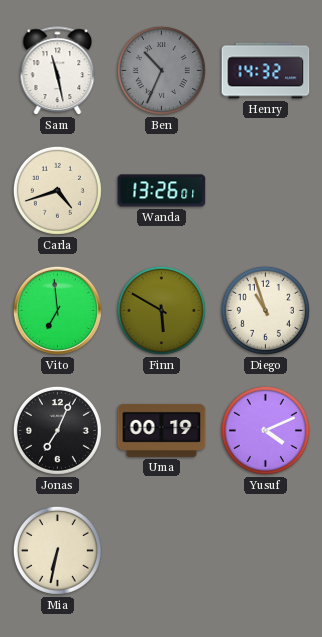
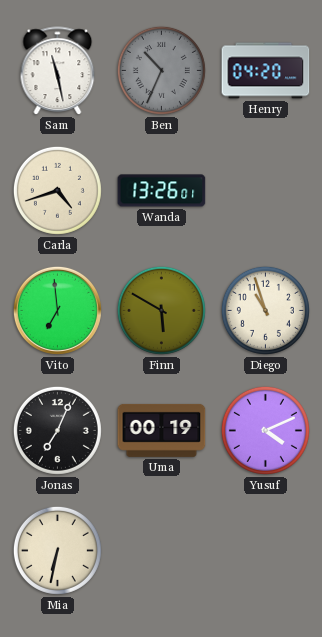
Henry: 14:32 -> 04:20
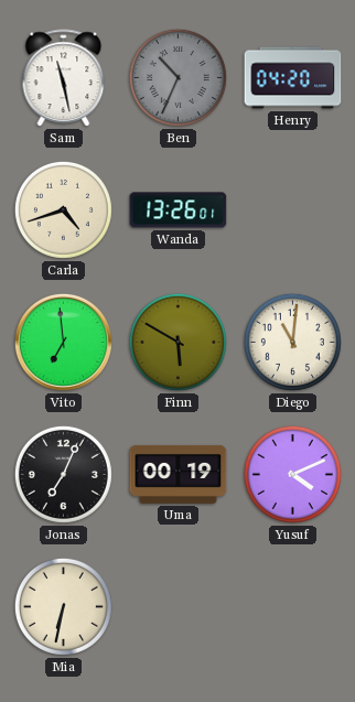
Diego: 10:57 -> 11:01
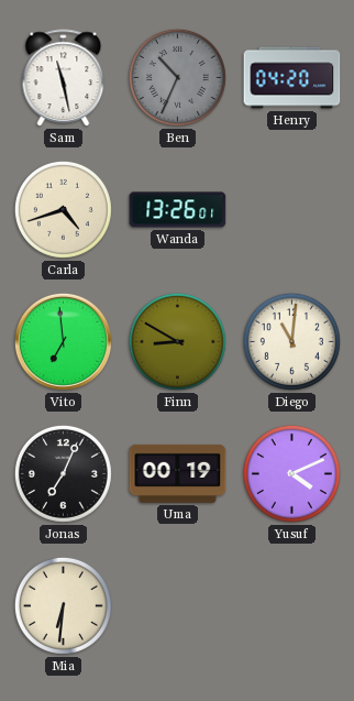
Finn: 5:50 -> 8:50
Mia: 6:32 -> 6:31
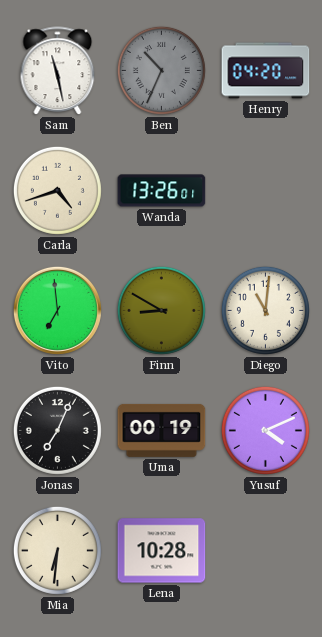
Lena: none -> 10:28
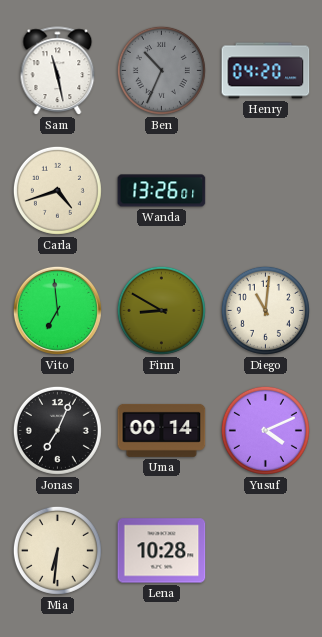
Uma: 00:19 -> 00:14
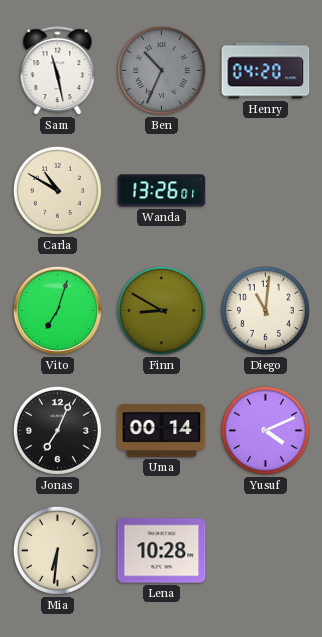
Carla: 4:42 -> 10:50
Vito: 6:59 -> 7:03
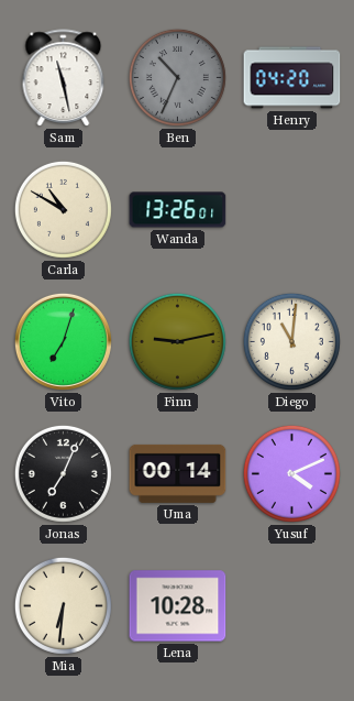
Finn: 8:50 -> 9:13
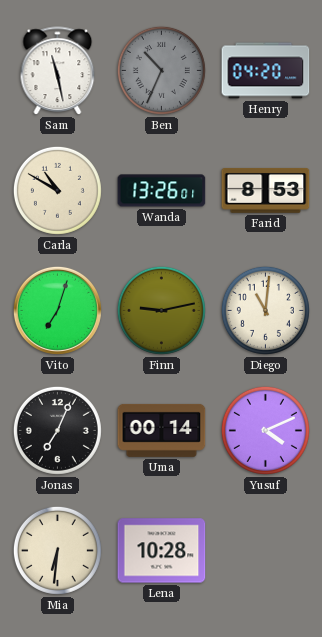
Farid: none -> 8:53
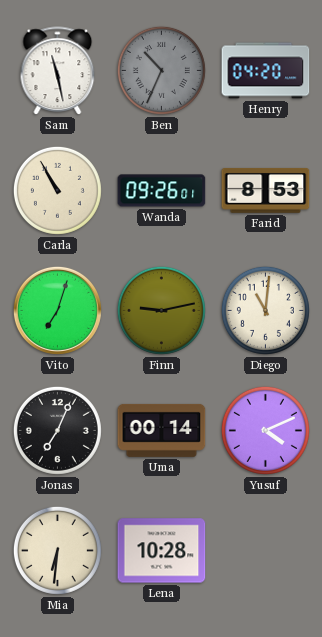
Carla: 10:50 -> 10:55
Wanda: 13:26 -> 09:26
